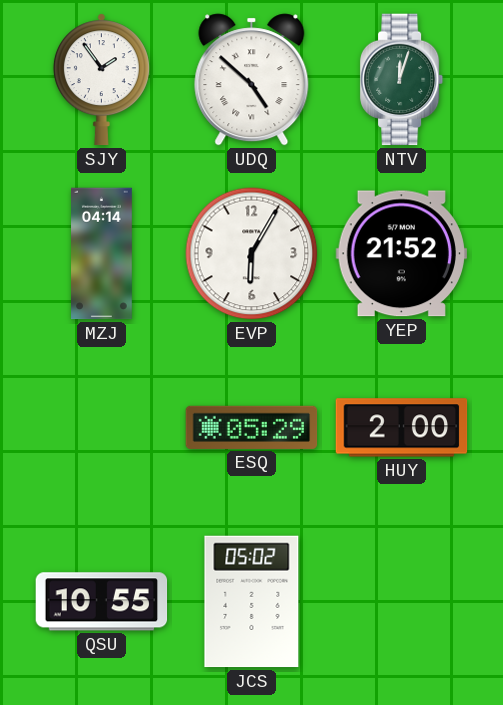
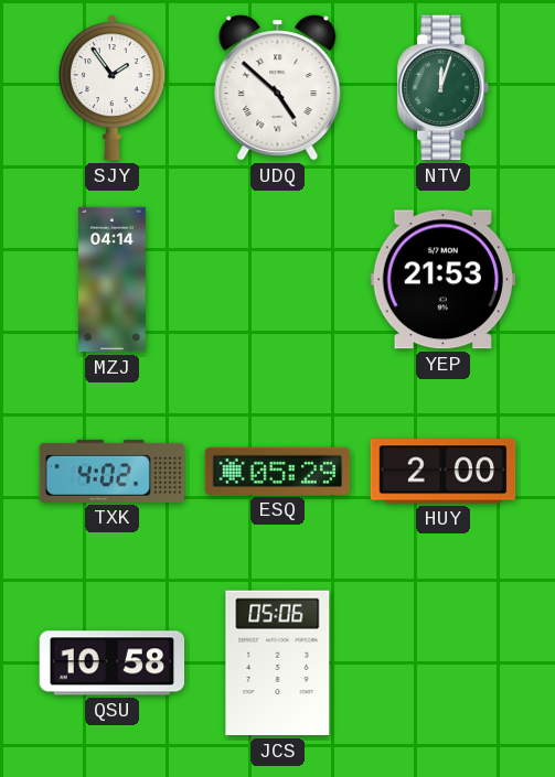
EVP: 6:05 -> none
YEP: 21:52 -> 21:53
TXK: none -> 4:02
QSU: 10:55 -> 10:58
JCS: 05:02 -> 05:06
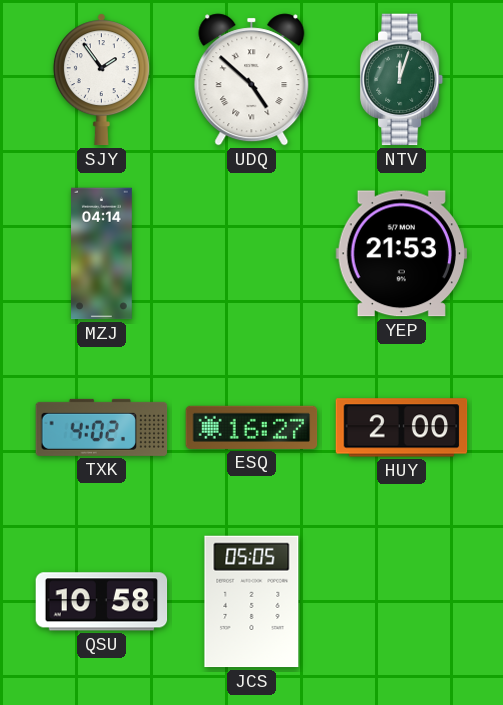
ESQ: 05:29 -> 16:27
JCS: 05:06 -> 05:05
